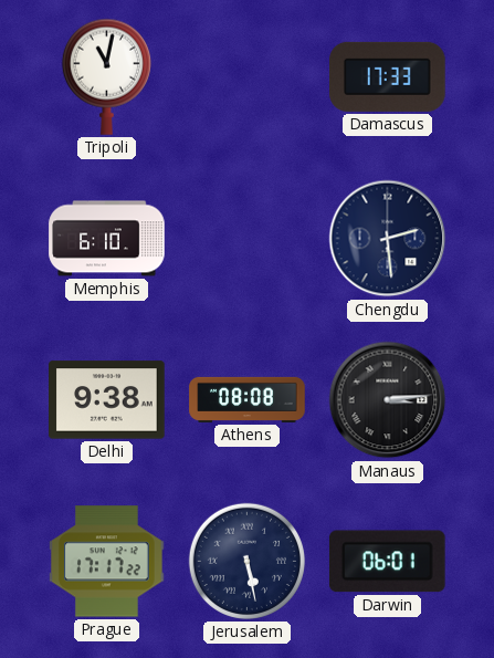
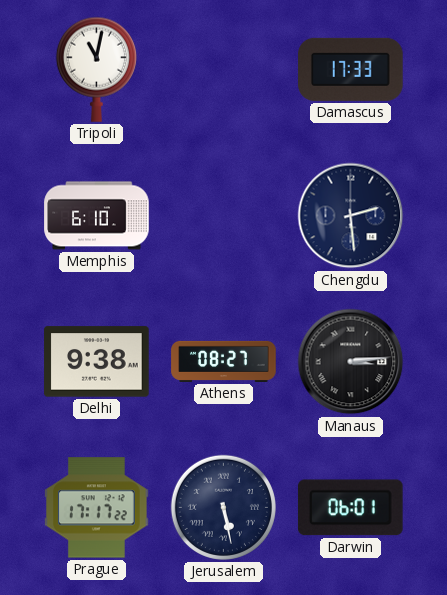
Athens: 08:08 -> 08:27
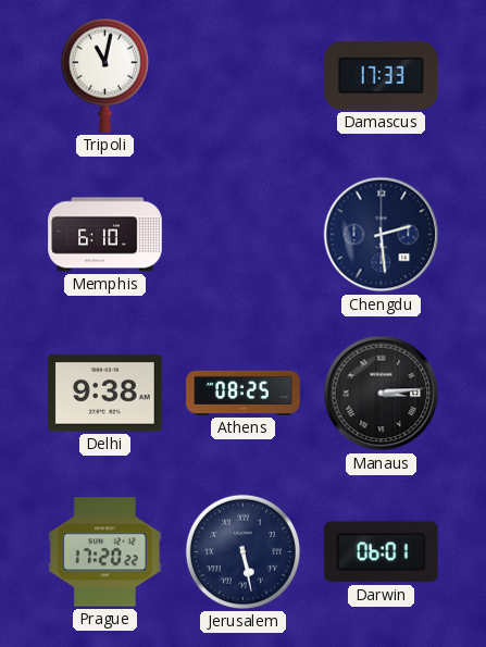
Athens: 08:27 -> 08:25
Prague: 17:17 -> 17:20
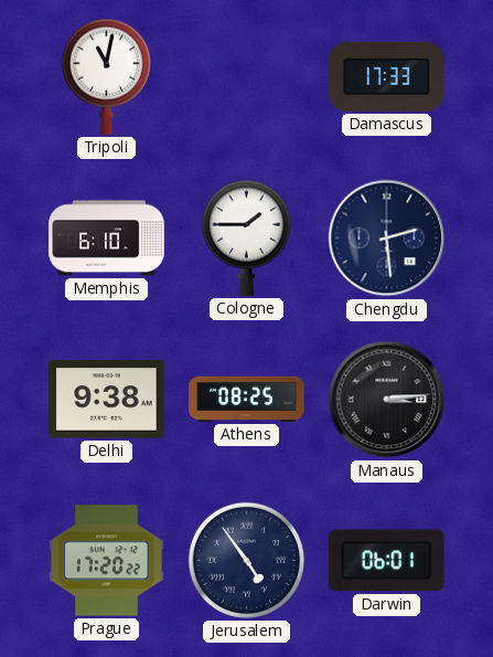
Cologne: none -> 1:45
Jerusalem: 5:28 -> 4:54
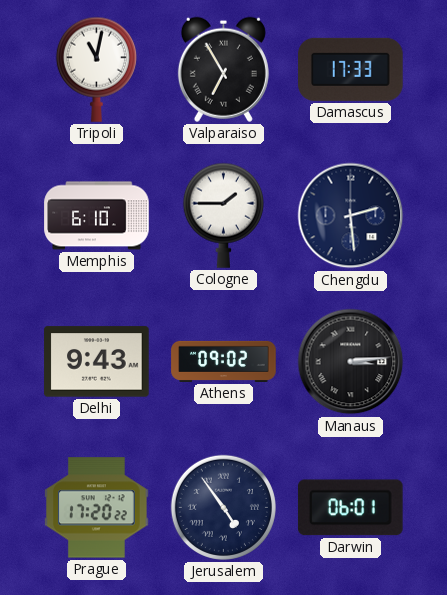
Valparaiso: none -> 6:55
Delhi: 9:38 -> 9:43
Athens: 08:25 -> 09:02
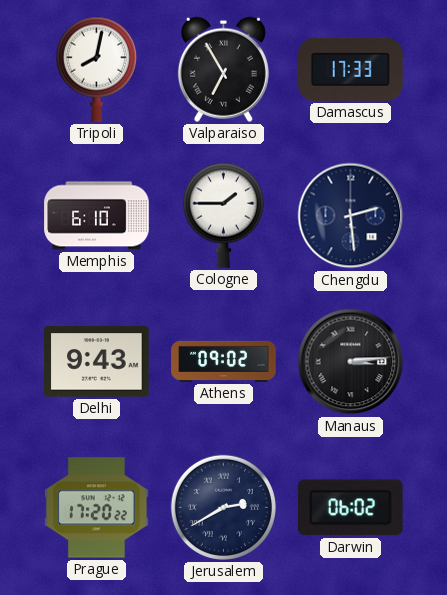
Tripoli: 11:02 -> 8:02
Jerusalem: 4:54 -> 2:40
Darwin: 06:01 -> 06:02
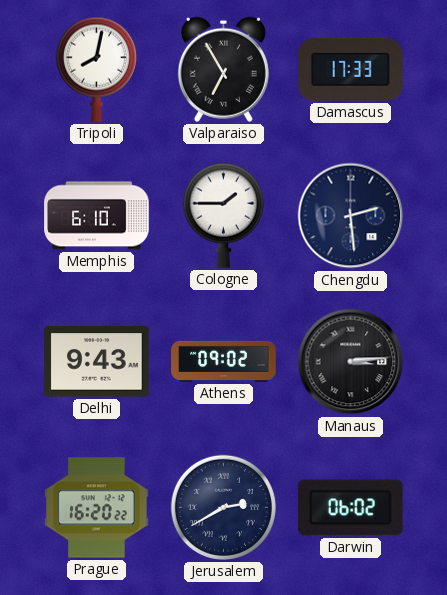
Prague: 17:20 -> 16:20
